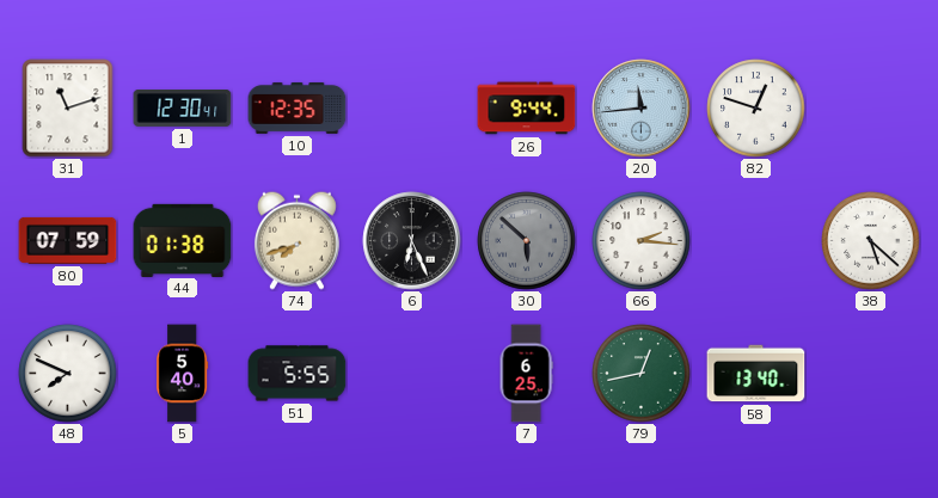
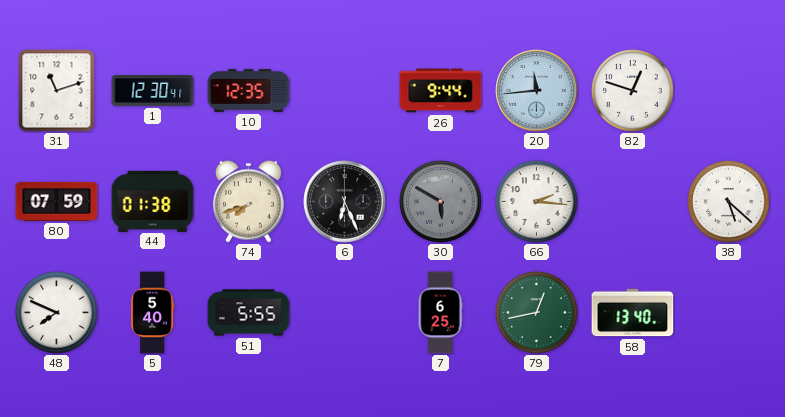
30: 5:52 -> 5:50
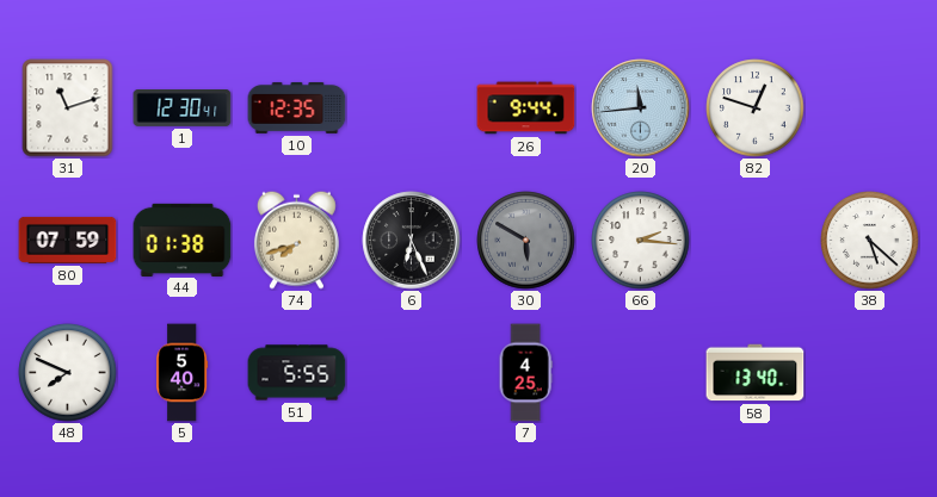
7: 6:25 -> 4:25
79: 12:43 -> none
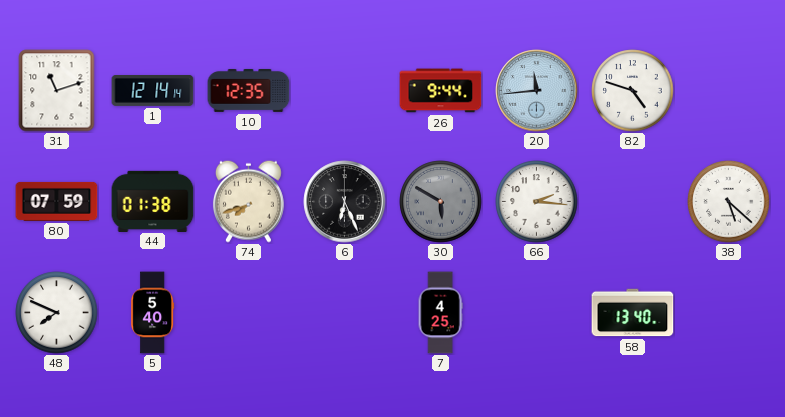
1: 12:30 -> 12:14
82: 12:48 -> 4:48
51: 5:55 -> none
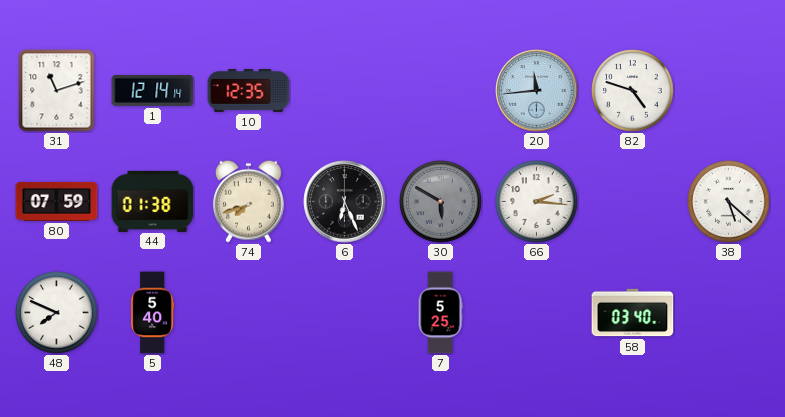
26: 9:44 -> none
7: 4:25 -> 5:25
58: 13:40 -> 03:40
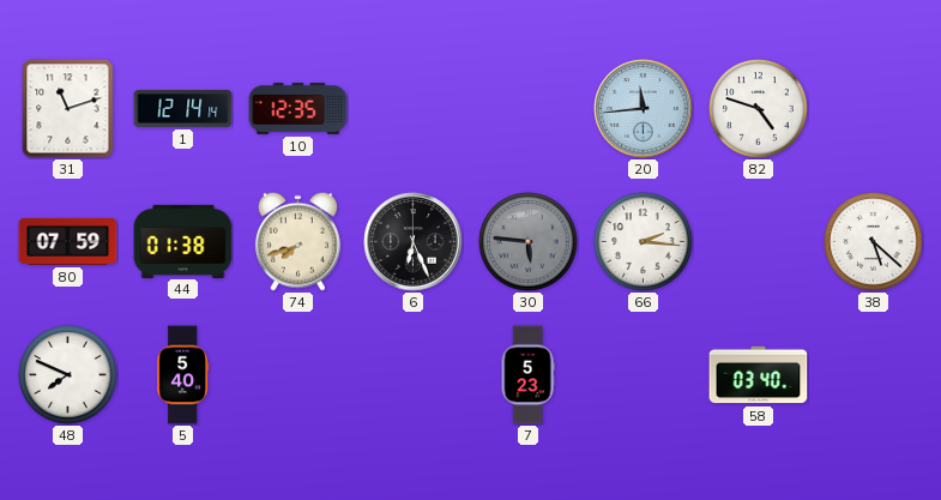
30: 5:50 -> 5:46
7: 5:25 -> 5:23
